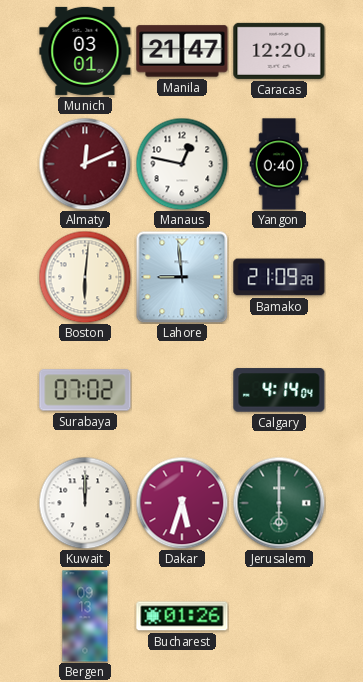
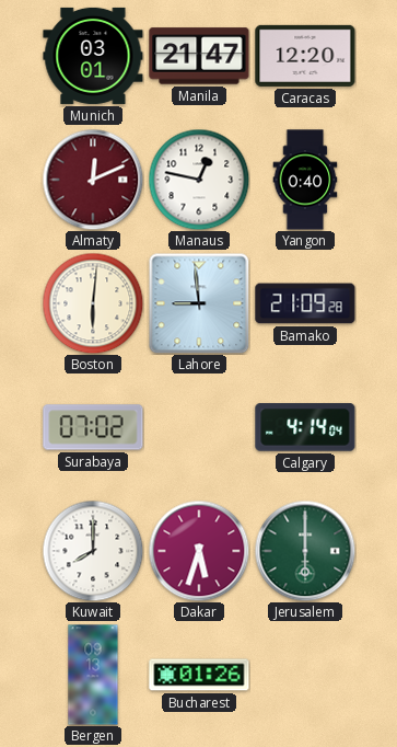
Kuwait: 12:00 -> 8:00
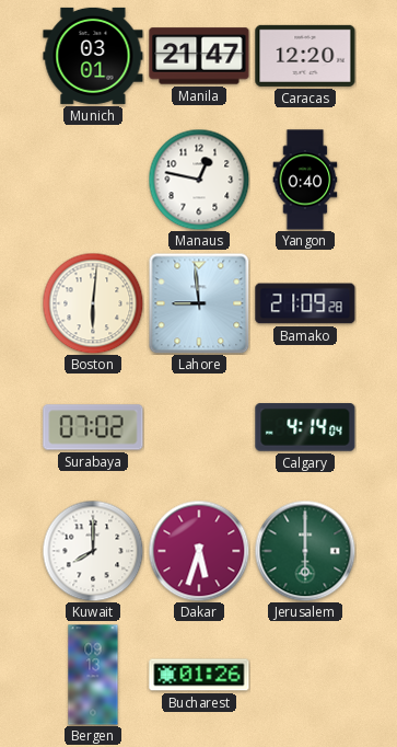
Almaty: 12:11 -> none
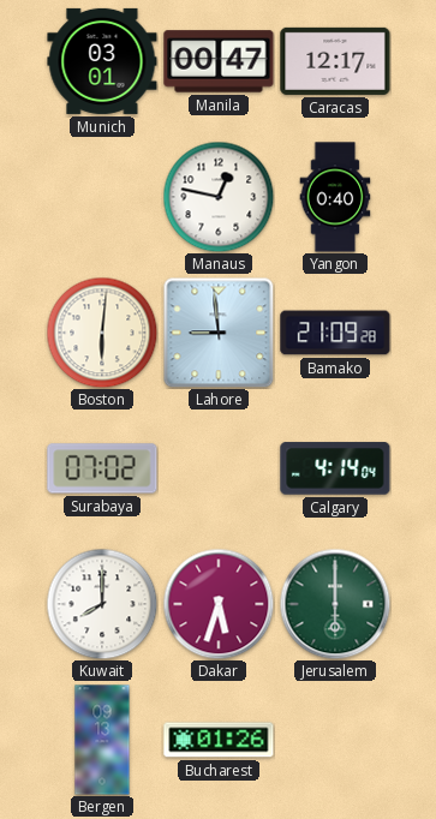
Manila: 21:47 -> 00:47
Caracas: 12:20 -> 12:17
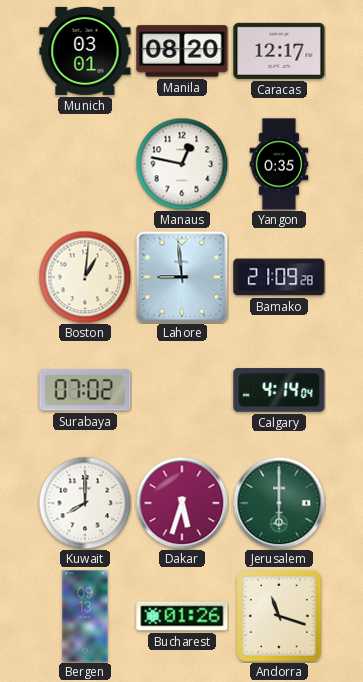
Manila: 00:47 -> 08:20
Yangon: 0:40 -> 0:35
Boston: 6:01 -> 1:01
Andorra: none -> 11:18
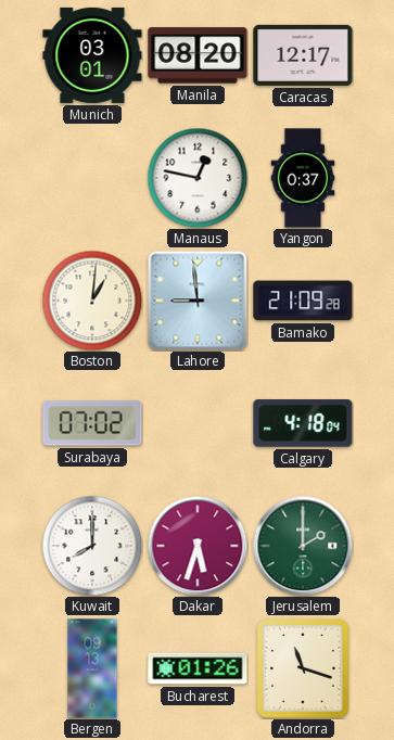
Yangon: 0:35 -> 0:37
Calgary: 4:14 -> 4:18
Jerusalem: 6:00 -> 2:00
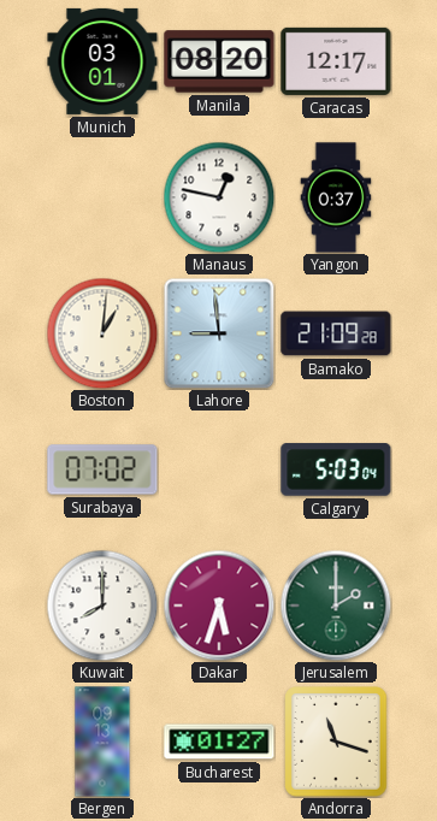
Calgary: 4:18 -> 5:03
Bucharest: 01:26 -> 01:27
